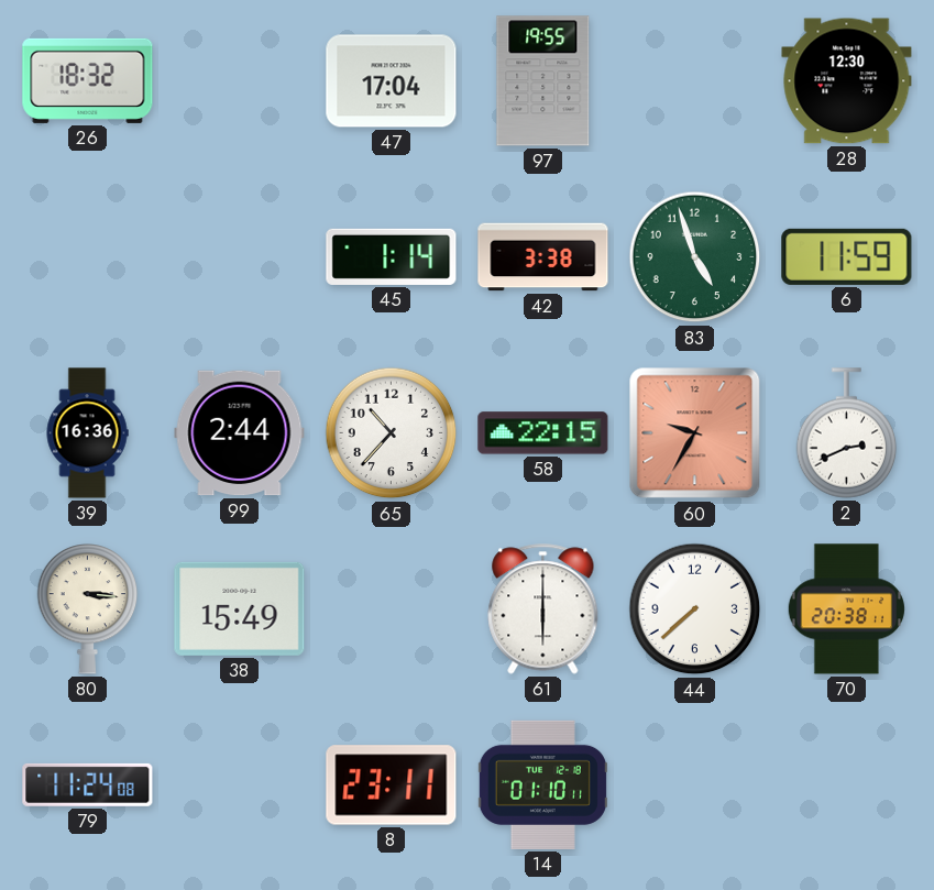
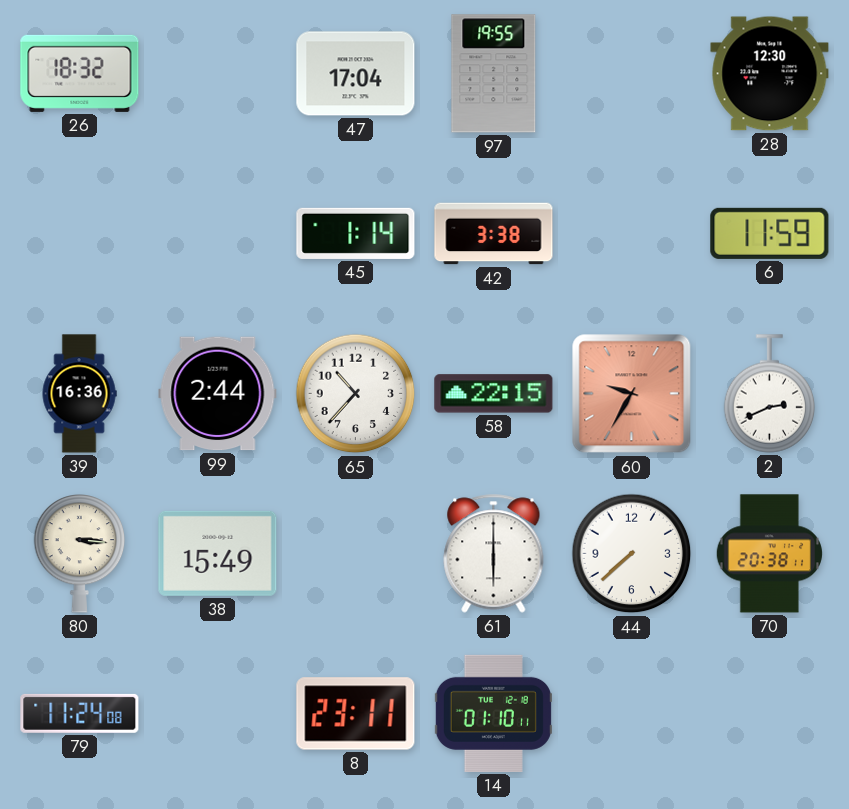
83: 4:57 -> none
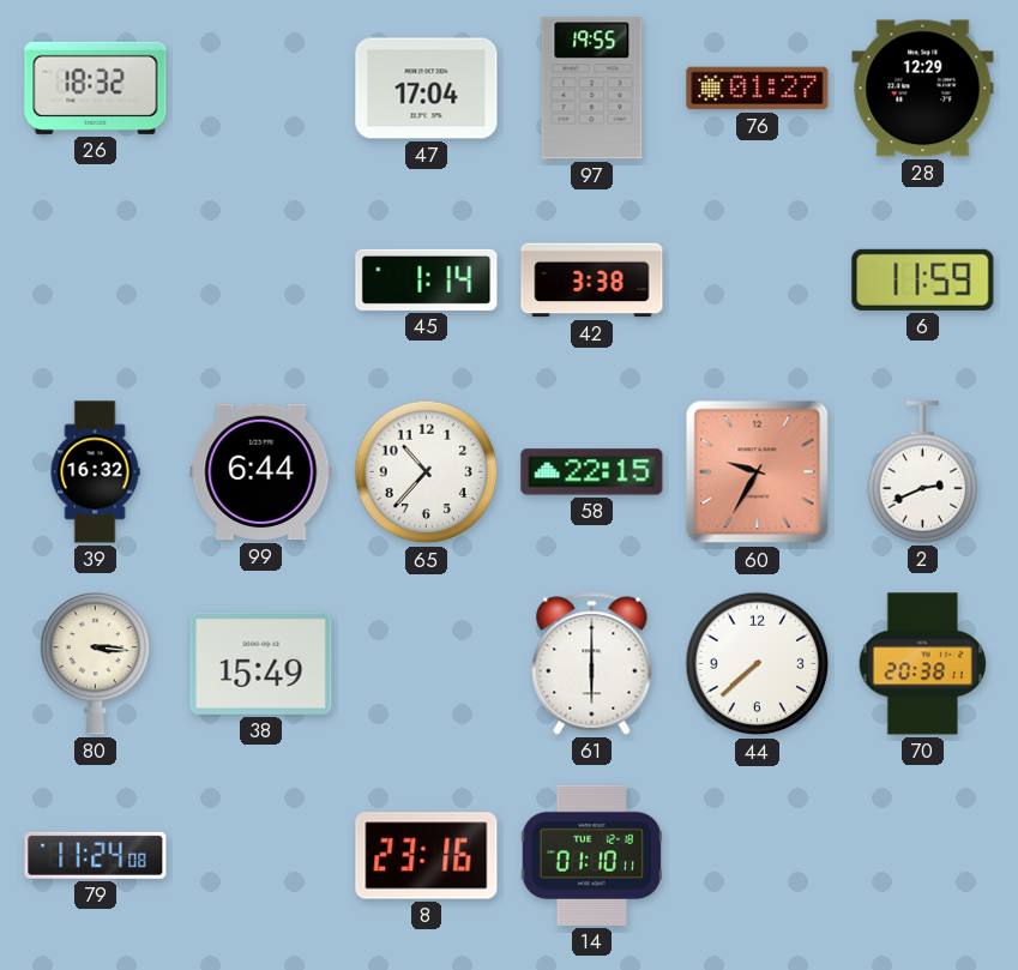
76: none -> 01:27
28: 12:30 -> 12:29
39: 16:36 -> 16:32
99: 2:44 -> 6:44
8: 23:11 -> 23:16
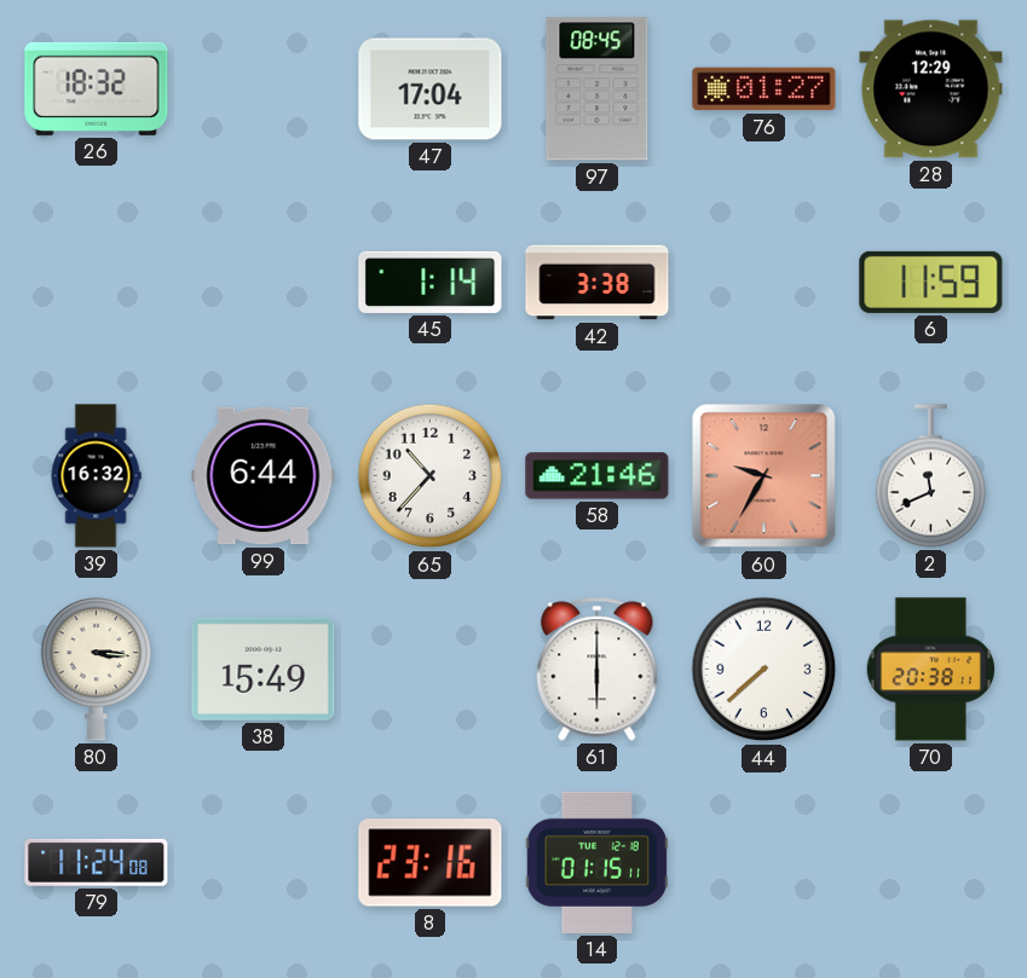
97: 19:55 -> 08:45
58: 22:15 -> 21:46
2: 2:41 -> 11:41
14: 01:10 -> 01:15
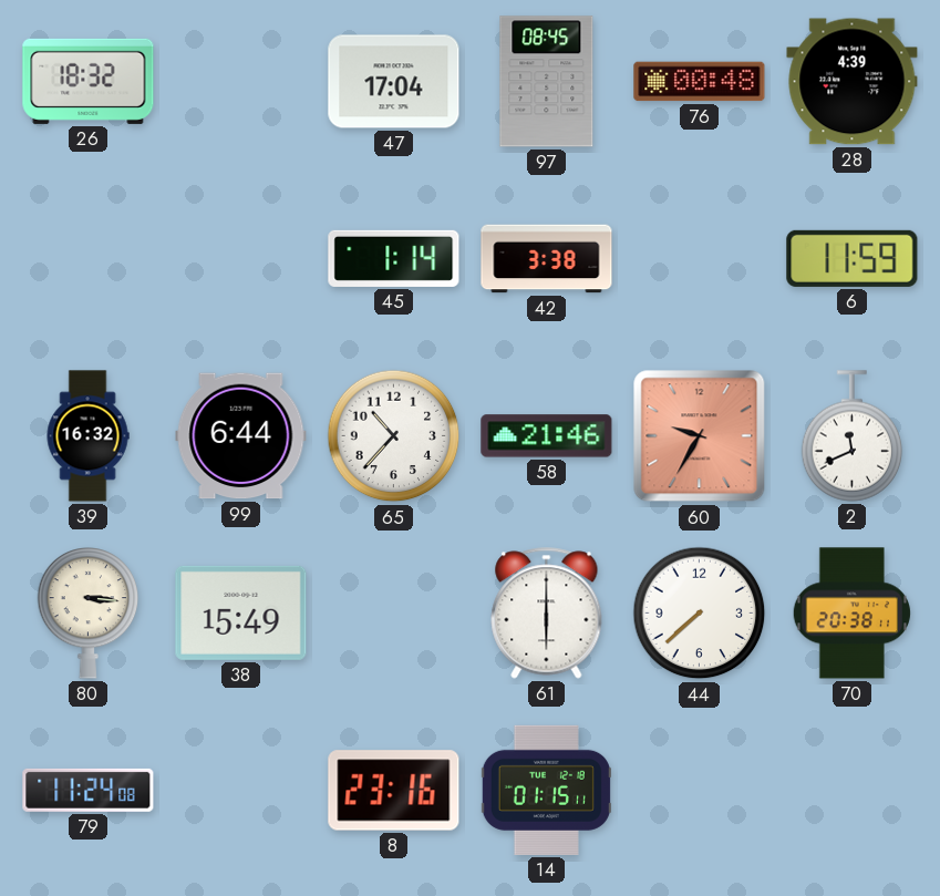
76: 01:27 -> 00:48
28: 12:29 -> 4:39
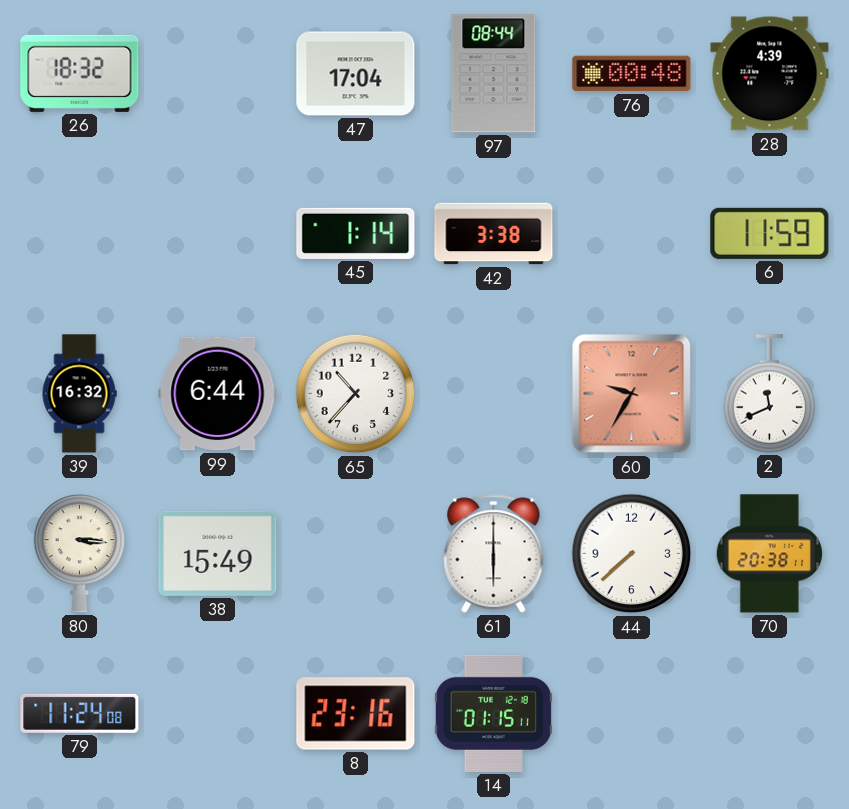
97: 08:45 -> 08:44
58: 21:46 -> none
